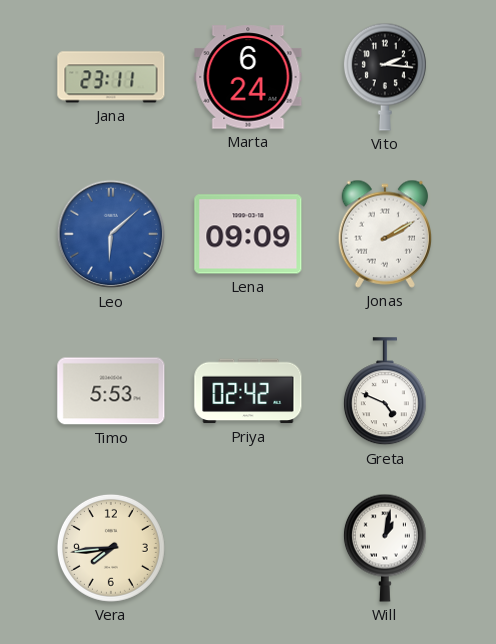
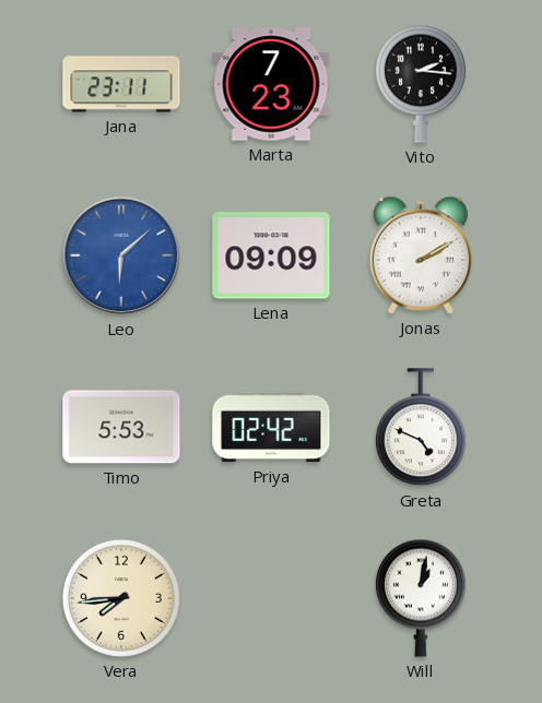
Marta: 6:24 -> 7:23
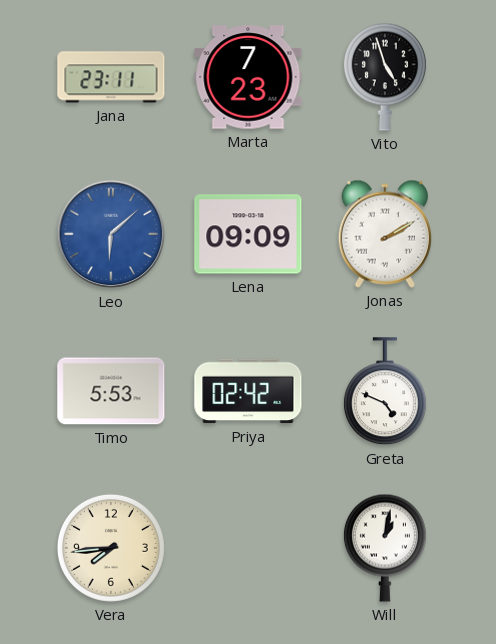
Vito: 2:16 -> 4:57
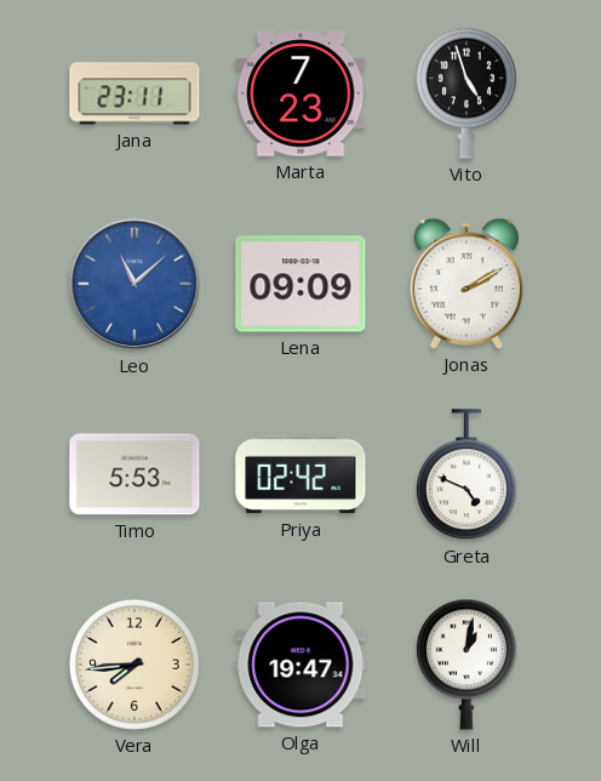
Leo: 6:08 -> 11:08
Olga: none -> 19:47
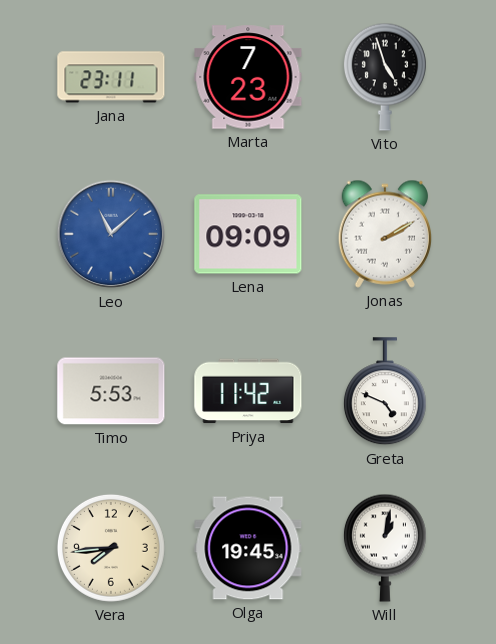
Priya: 02:42 -> 11:42
Olga: 19:47 -> 19:45
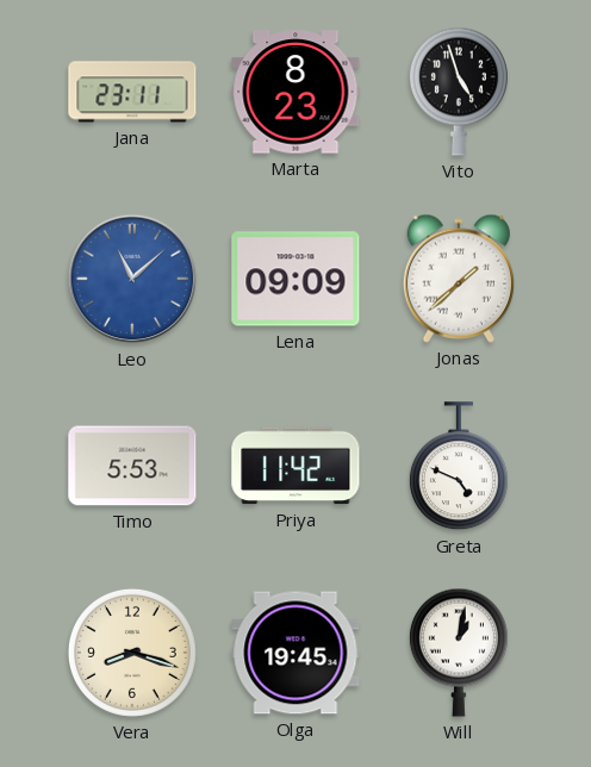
Marta: 7:23 -> 8:23
Jonas: 2:10 -> 1:38
Vera: 7:44 -> 8:18
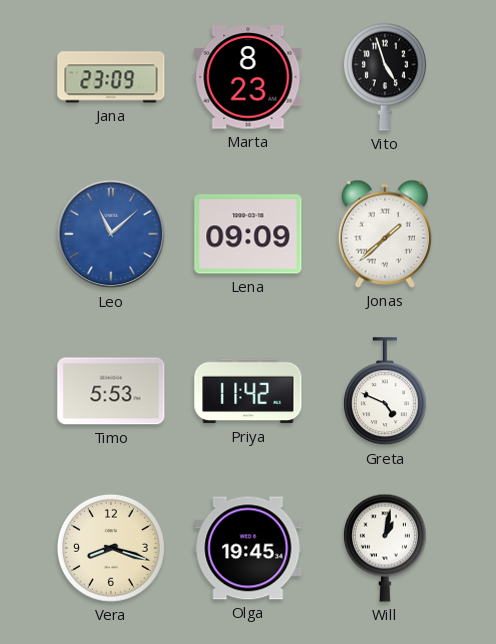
Jana: 23:11 -> 23:09
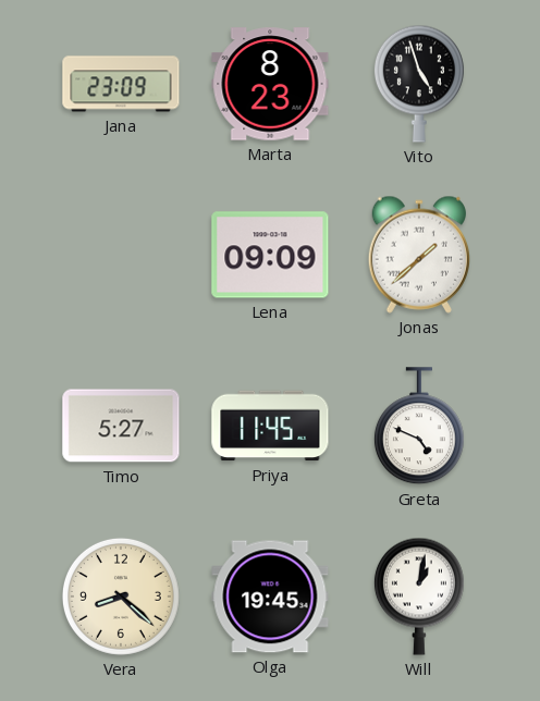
Leo: 11:08 -> none
Timo: 5:53 -> 5:27
Priya: 11:42 -> 11:45
Vera: 8:18 -> 8:22
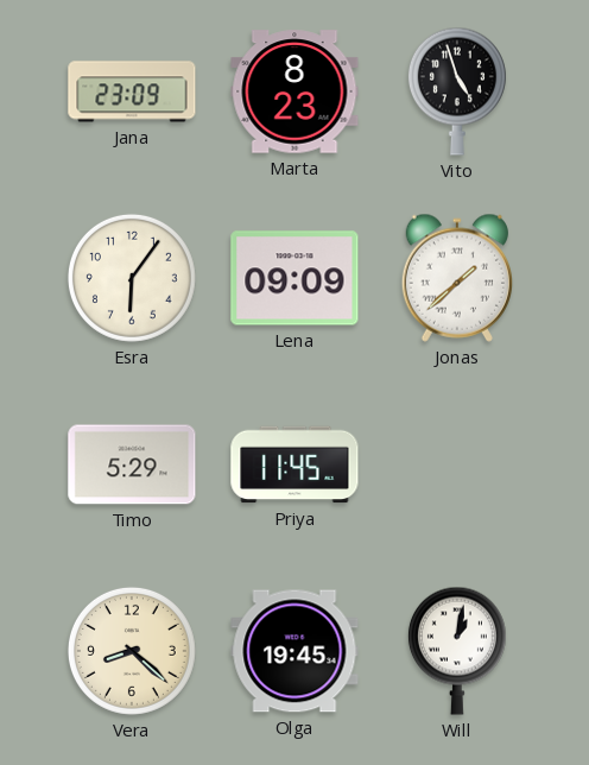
Esra: none -> 6:06
Timo: 5:27 -> 5:29
Greta: 4:49 -> none
